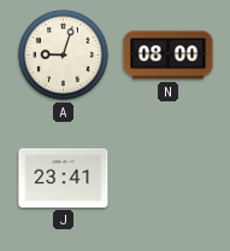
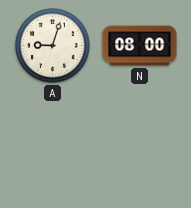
J: 23:41 -> none
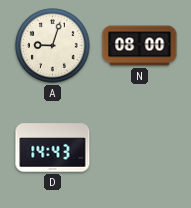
D: none -> 14:43
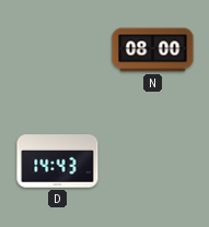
A: 9:03 -> none
